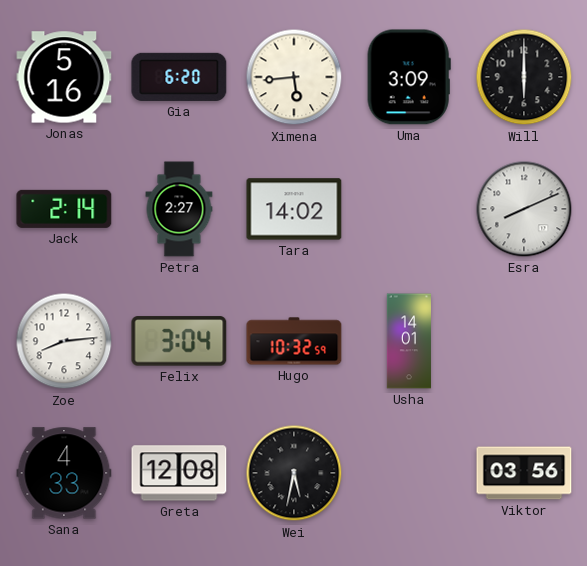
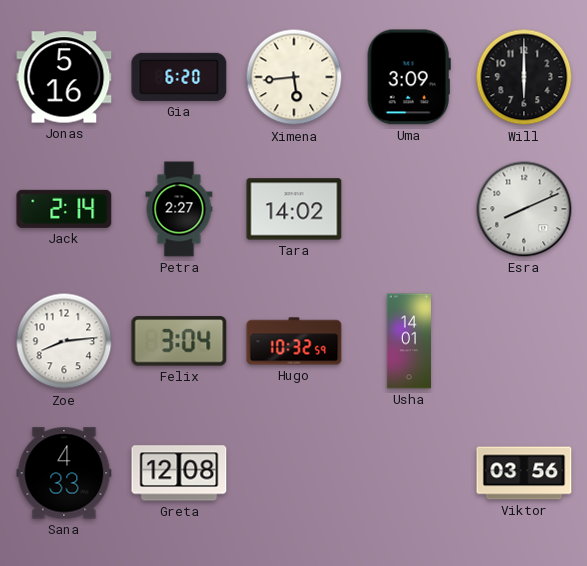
Wei: 5:32 -> none
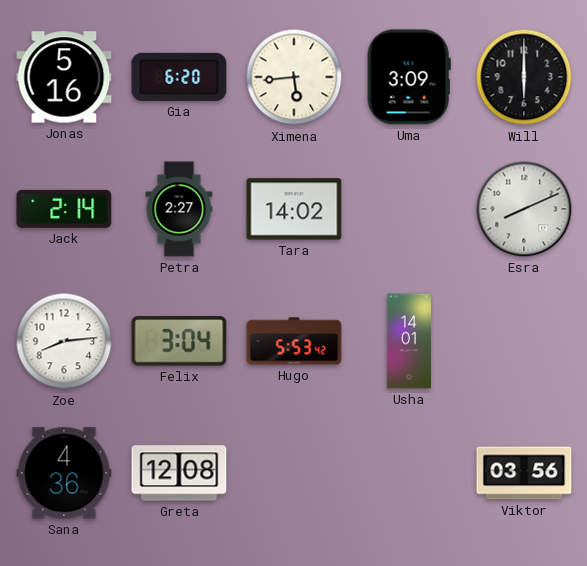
Hugo: 10:32 -> 5:53
Sana: 4:33 -> 4:36
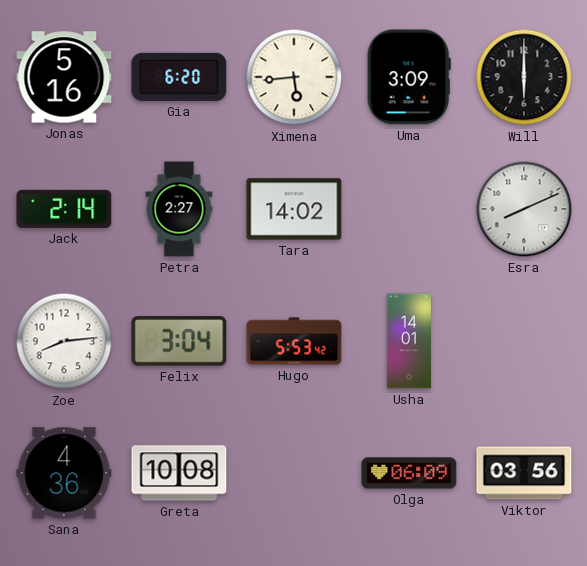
Greta: 12:08 -> 10:08
Olga: none -> 06:09
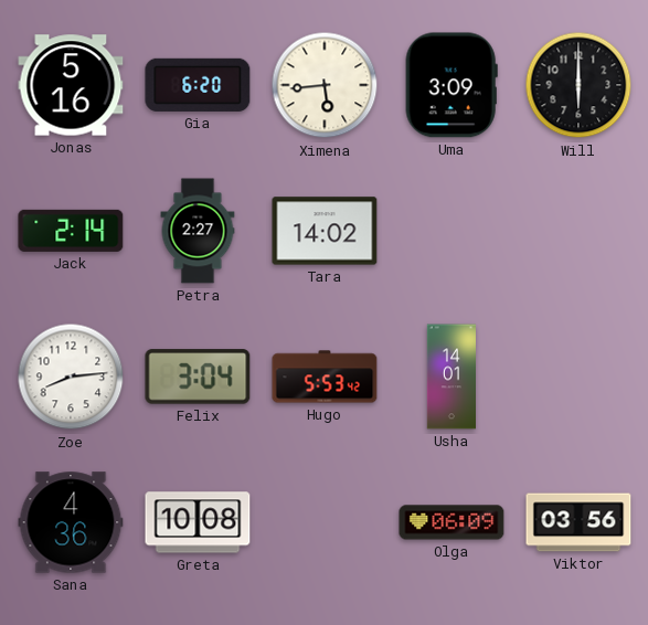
Esra: 8:11 -> none
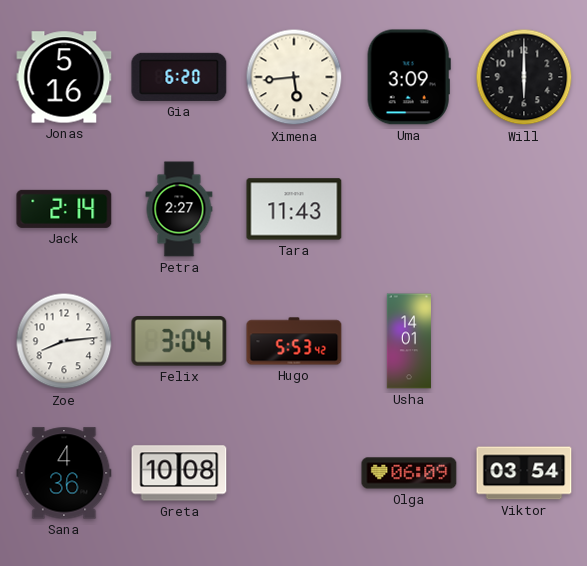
Tara: 14:02 -> 11:43
Viktor: 03:56 -> 03:54
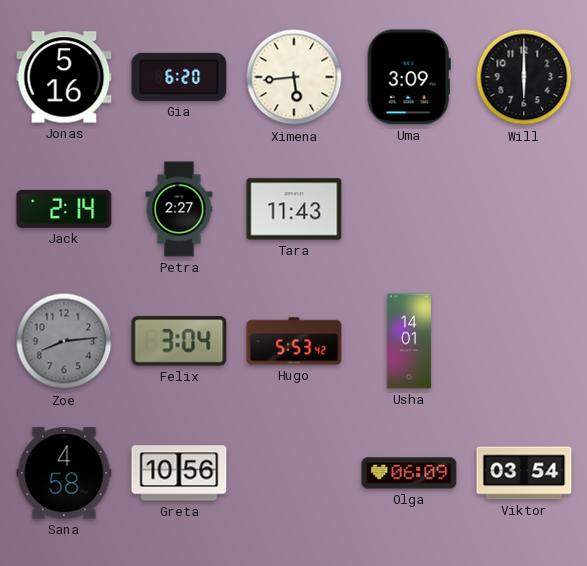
Zoe dial: white -> grey
Sana: 4:36 -> 4:58
Greta: 10:08 -> 10:56
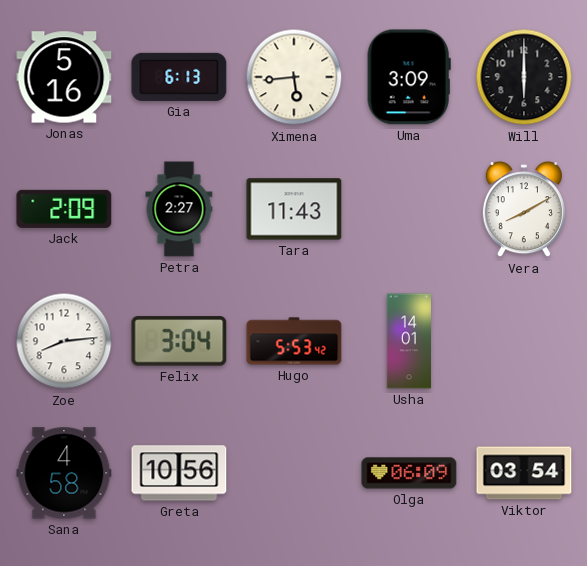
Gia: 6:20 -> 6:13
Jack: 2:14 -> 2:09
Vera: none -> 8:10
Zoe dial: grey -> white
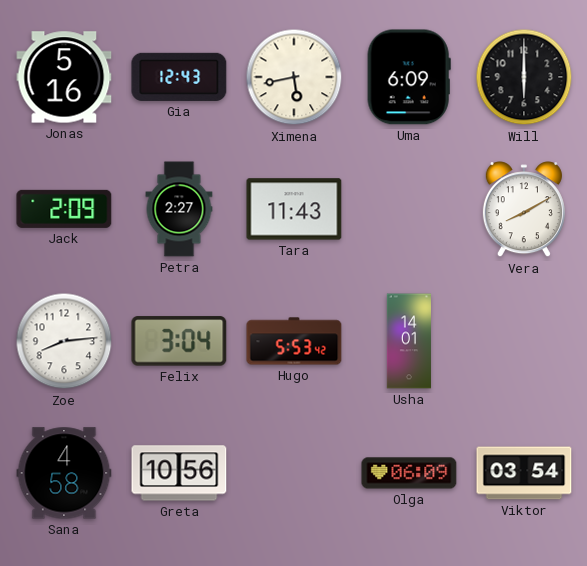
Gia: 6:13 -> 12:43
Ximena: 5:44 -> 5:43
Uma: 3:09 -> 6:09
